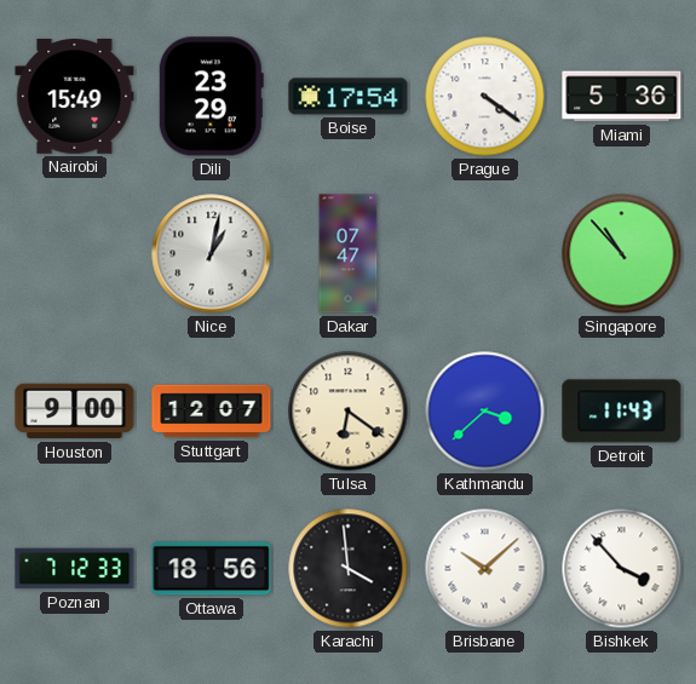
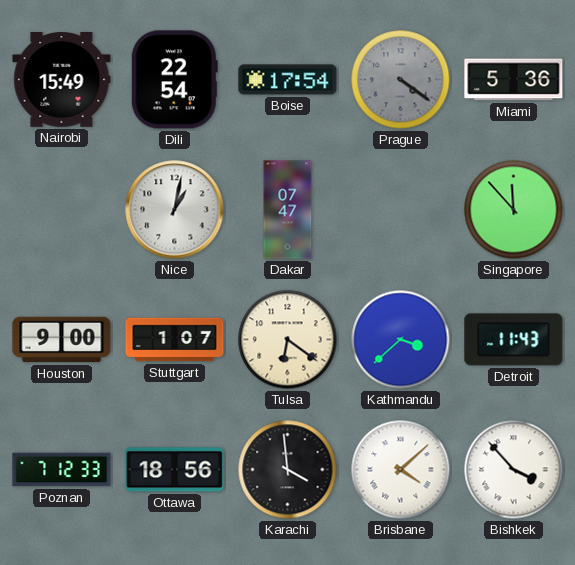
Dili: 23:29 -> 22:54
Prague dial: white -> grey
Singapore: 10:53 -> 11:53
Stuttgart: 12:07 -> 1:07
Brisbane: 10:08 -> 4:08
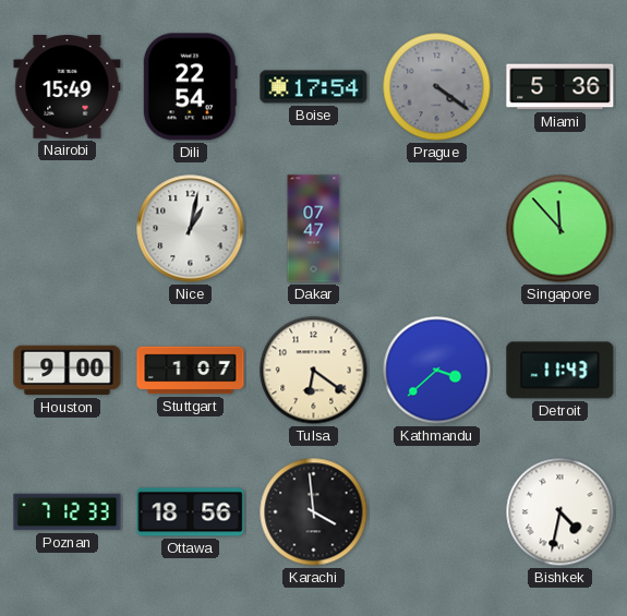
Brisbane: 4:08 -> none
Bishkek: 3:53 -> 4:32
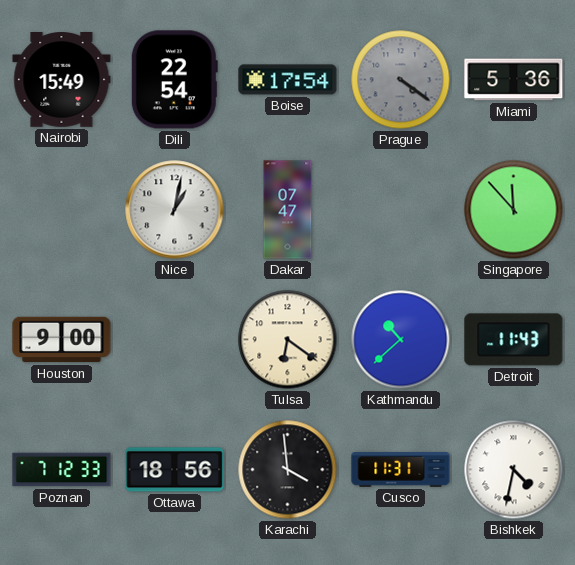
Stuttgart: 1:07 -> none
Kathmandu: 3:38 -> 10:38
Cusco: none -> 11:31
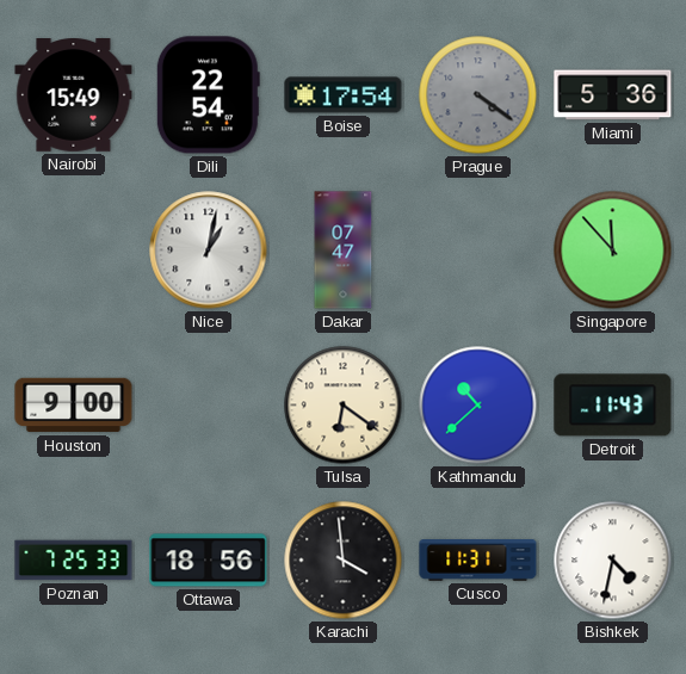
Poznan: 7:12 -> 7:25
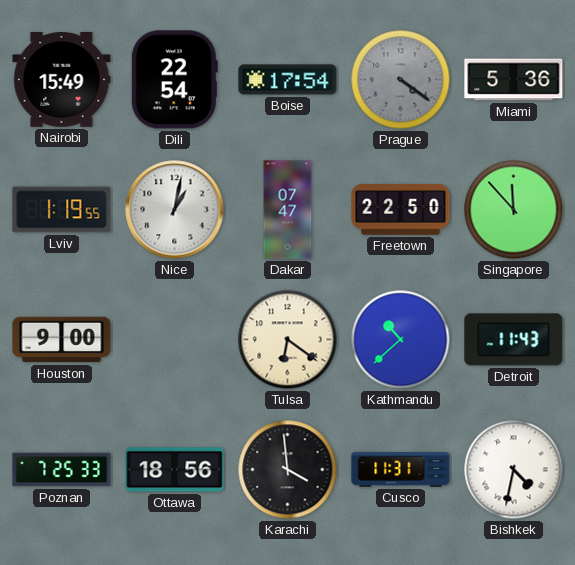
Lviv: none -> 1:19
Freetown: none -> 22:50
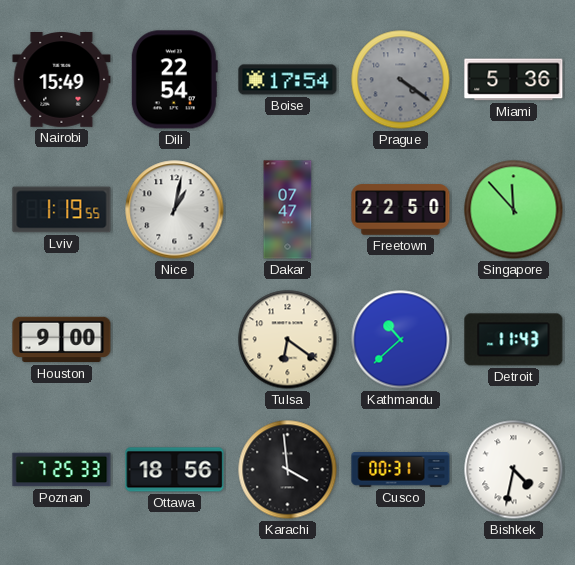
Cusco: 11:31 -> 00:31
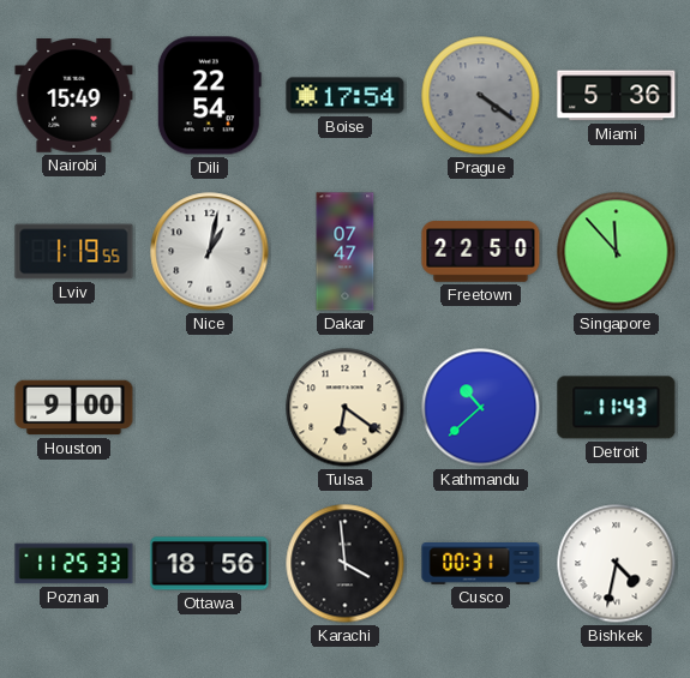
Poznan: 7:25 -> 11:25
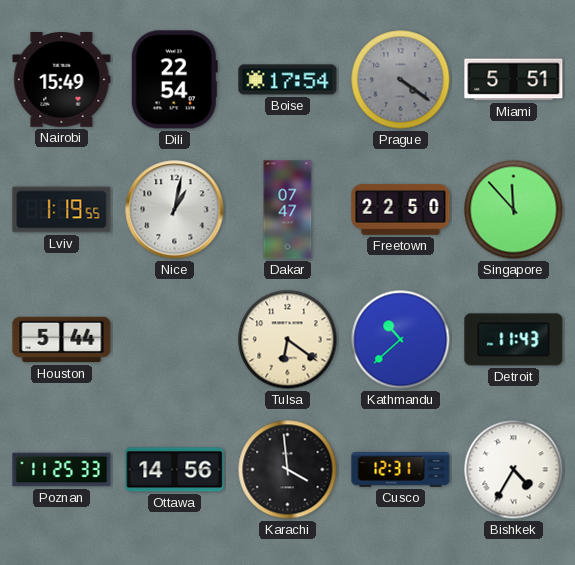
Miami: 5:36 -> 5:51
Houston: 9:00 -> 5:44
Ottawa: 18:56 -> 14:56
Cusco: 00:31 -> 12:31
Bishkek: 4:32 -> 4:35
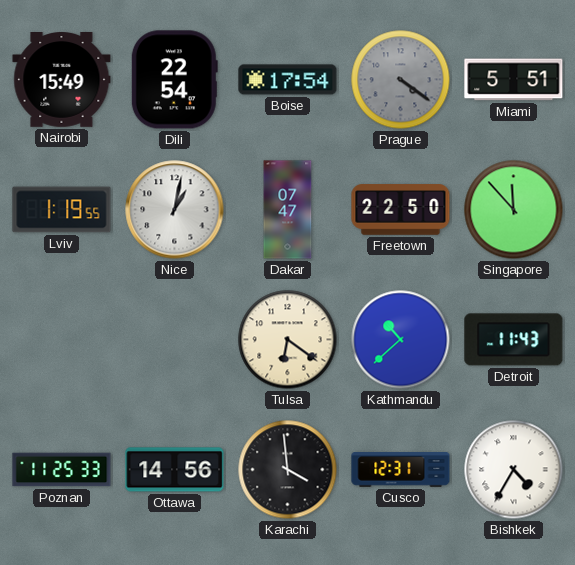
Houston: 5:44 -> none
